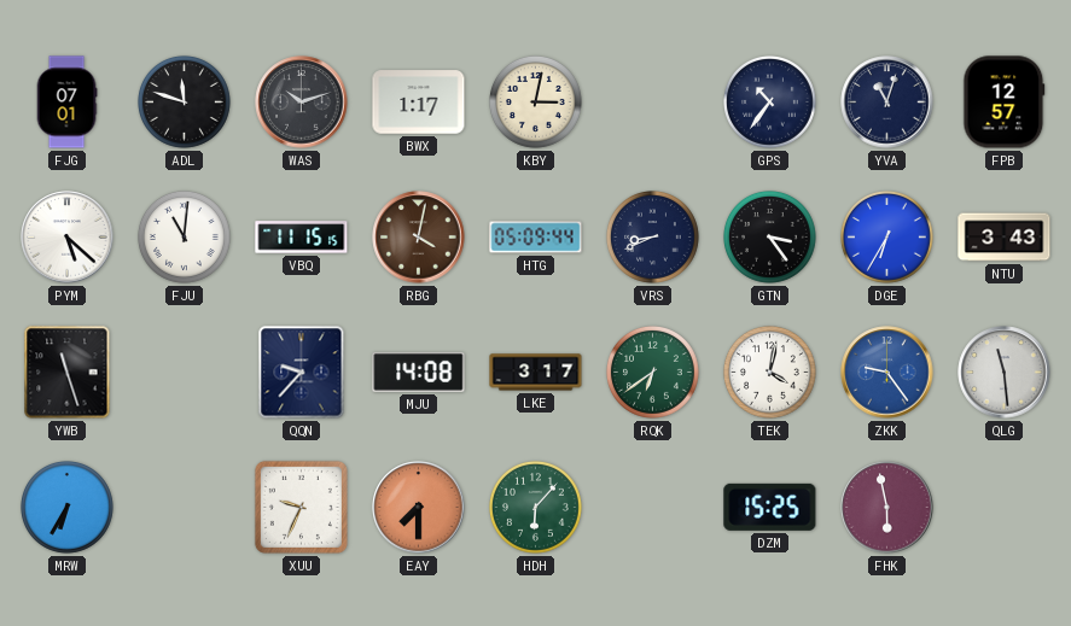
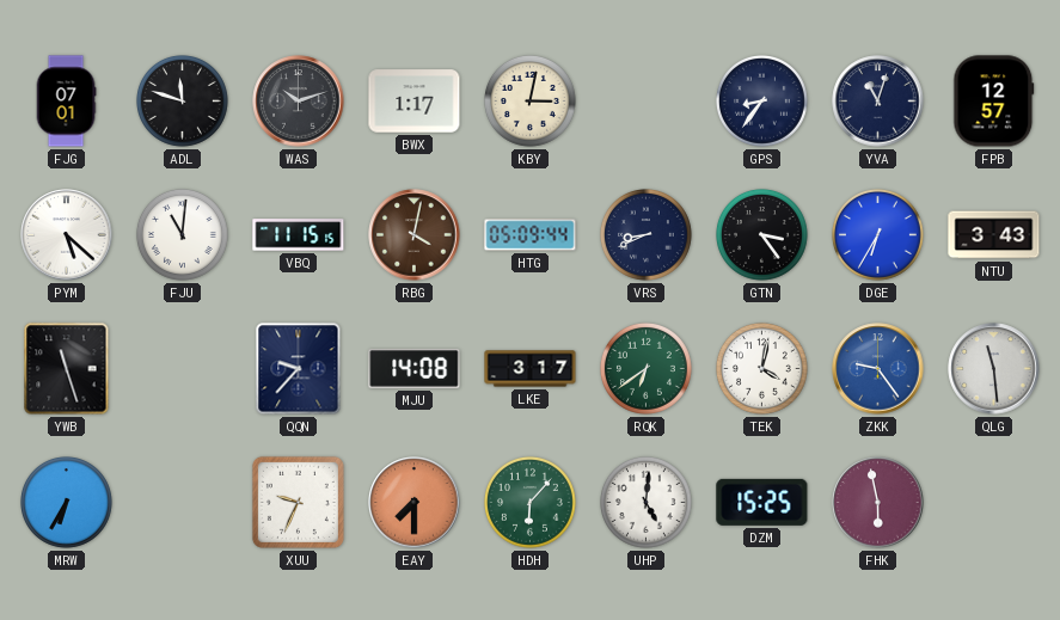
GPS: 10:36 -> 8:36
UHP: none -> 5:01
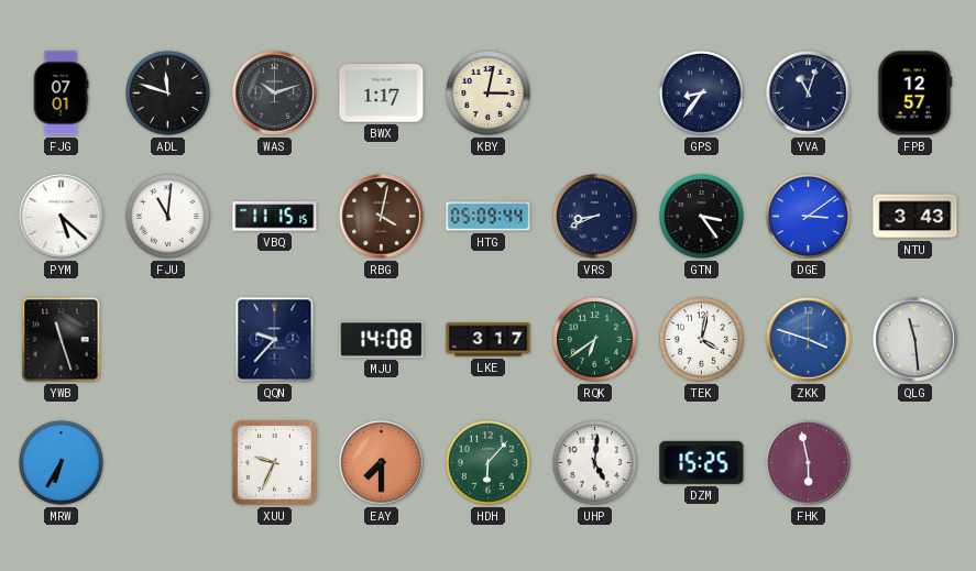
DGE: 6:35 -> 3:09
ZKK: 9:24 -> 3:48
